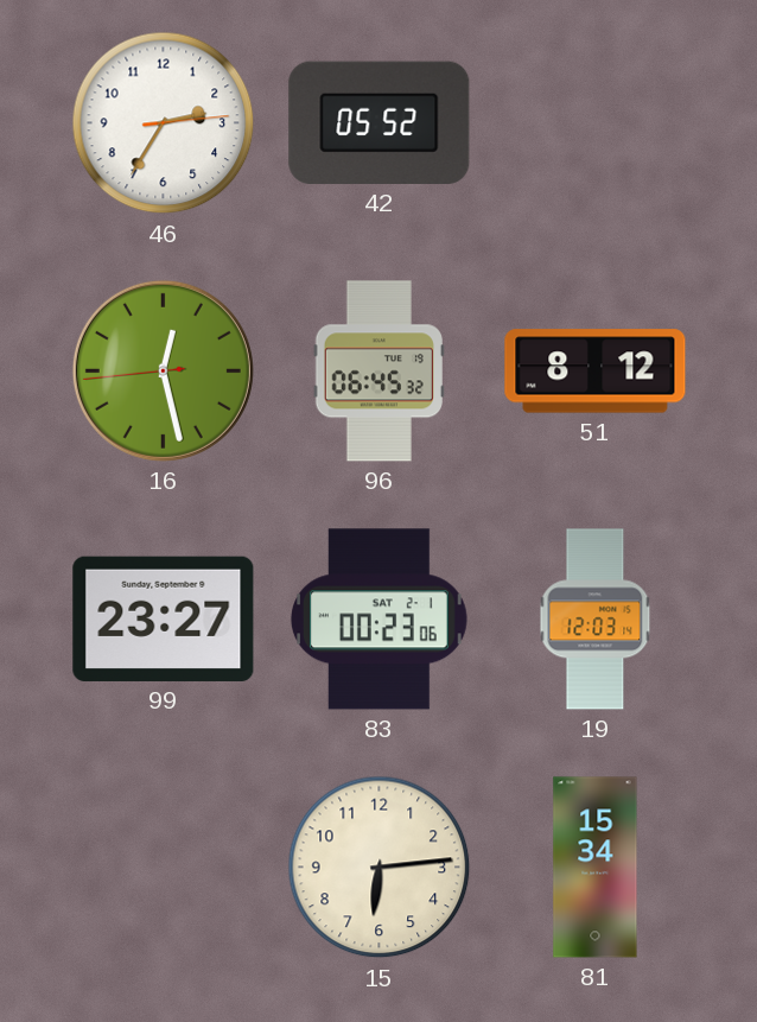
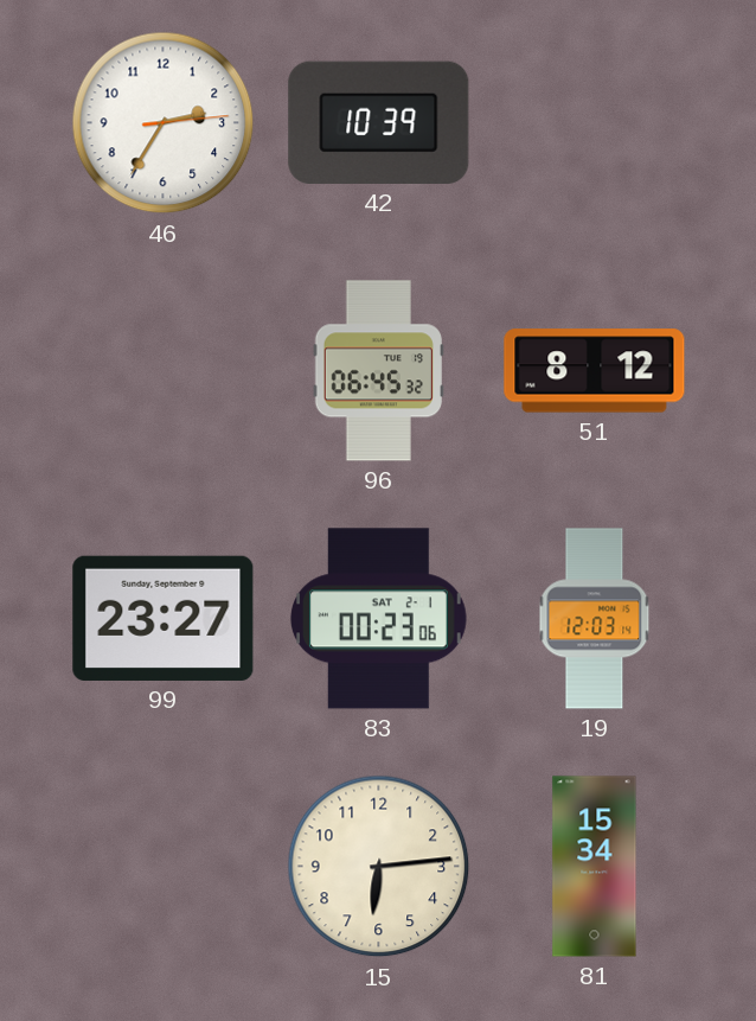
42: 05:52 -> 10:39
16: 12:27 -> none
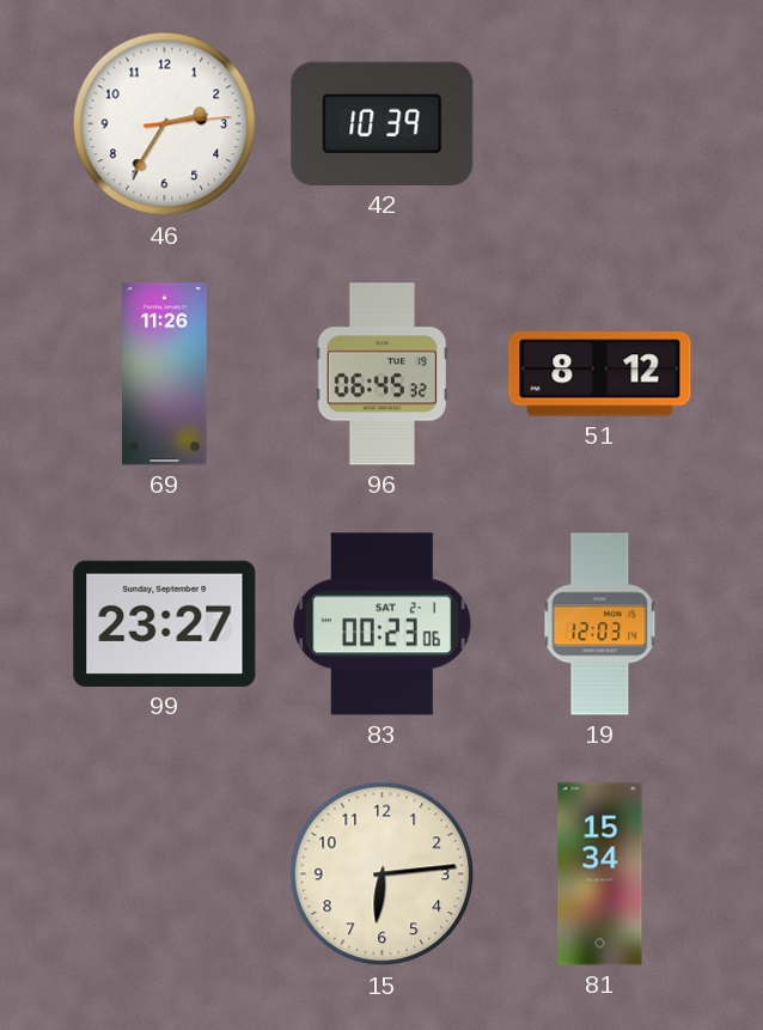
69: none -> 11:26
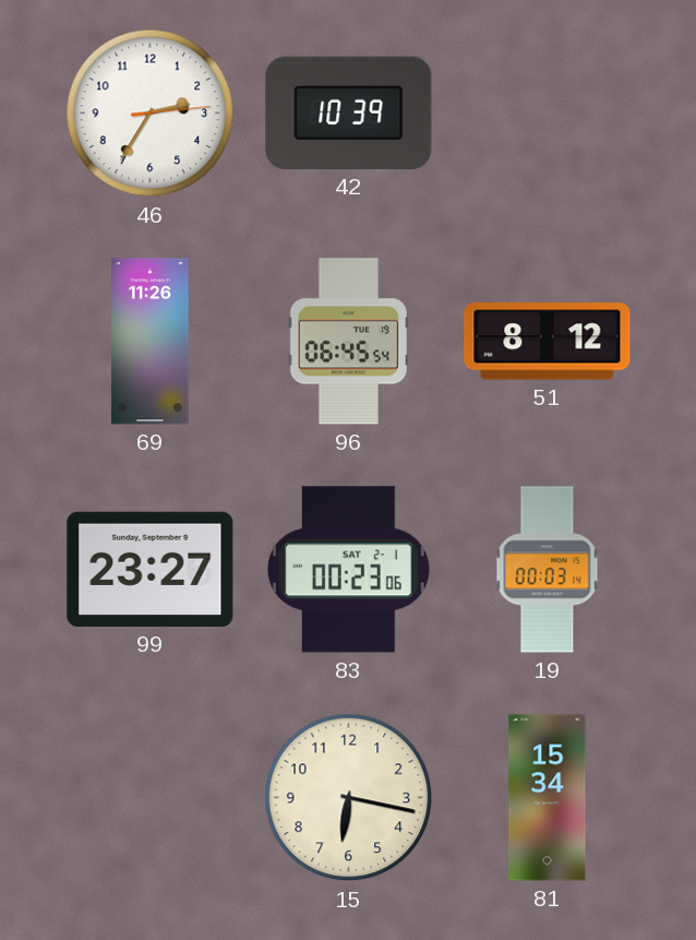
96: 06:45:32 -> 06:45:54
19: 12:03 -> 00:03
15: 6:14 -> 6:17
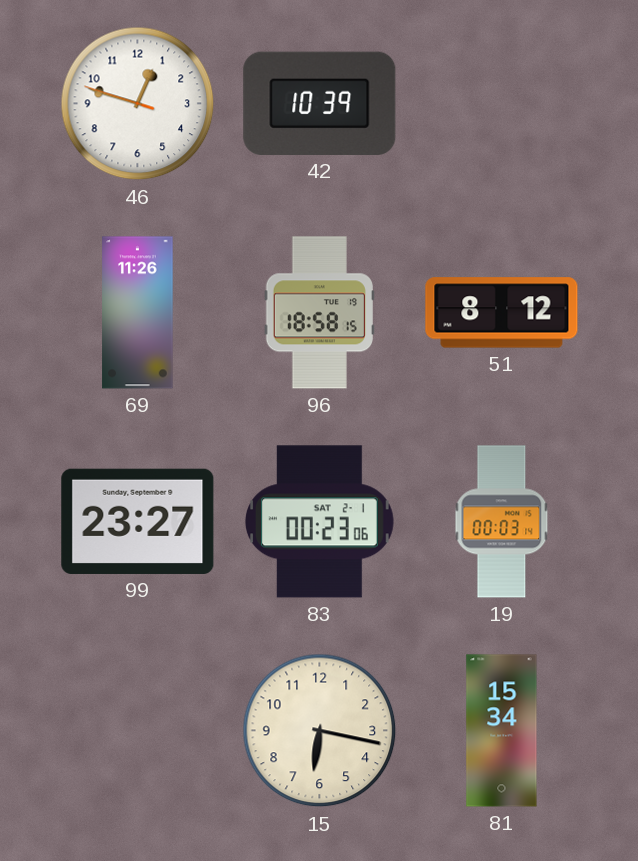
46: 2:35 -> 12:47
96: 06:45 -> 18:58
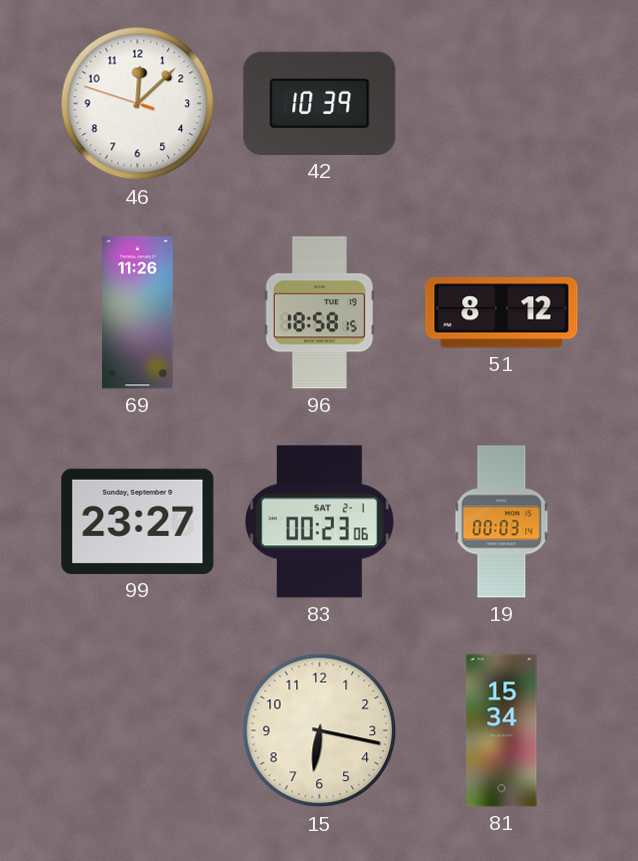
46: 12:47 -> 12:07
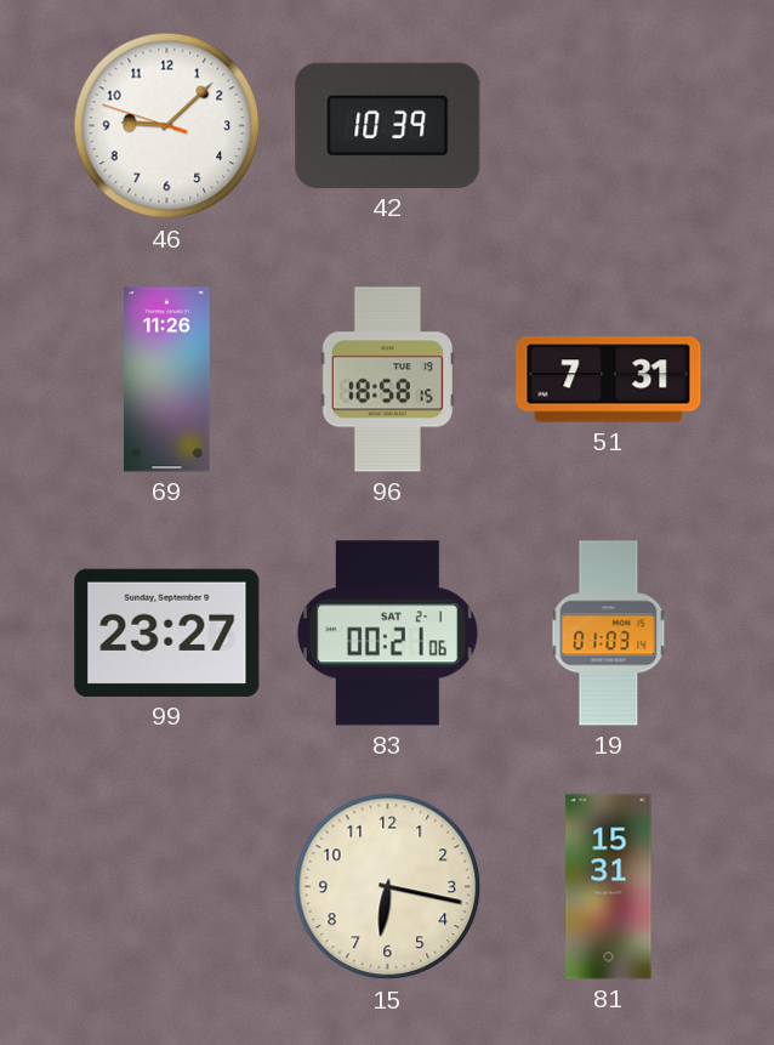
46: 12:07 -> 9:07
51: 8:12 -> 7:31
83: 00:23 -> 00:21
19: 00:03 -> 01:03
81: 15:34 -> 15:31
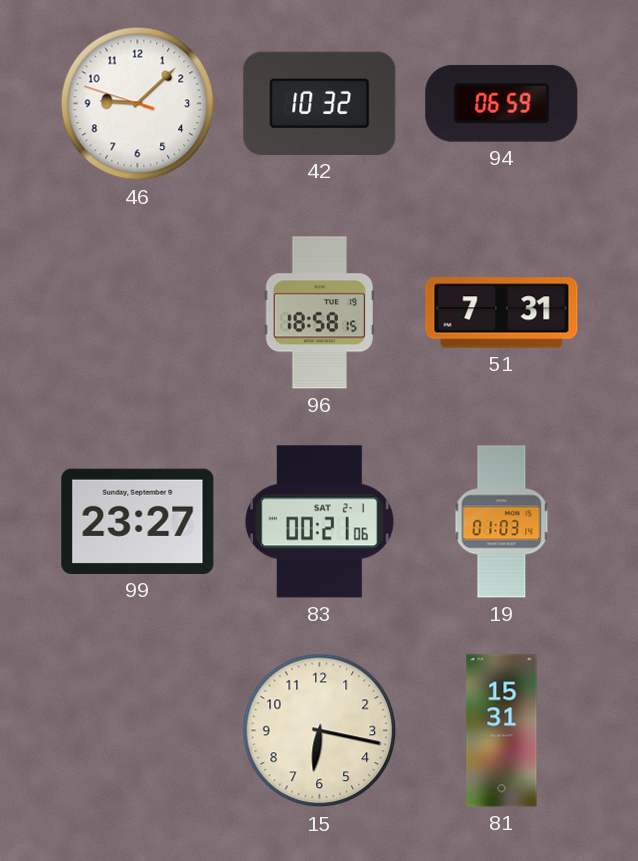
42: 10:39 -> 10:32
94: none -> 06:59
69: 11:26 -> none
